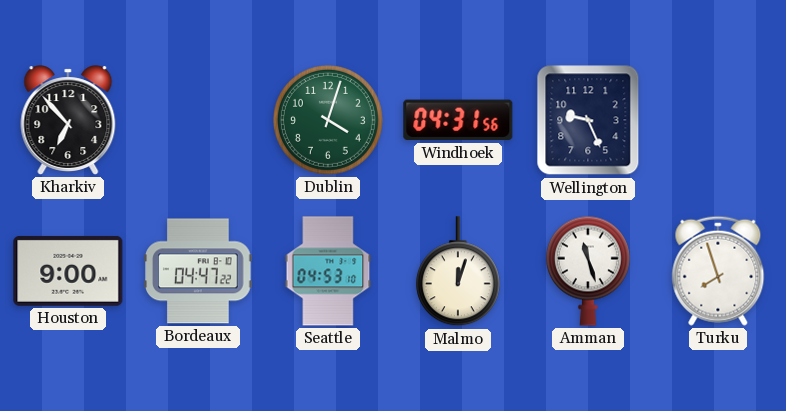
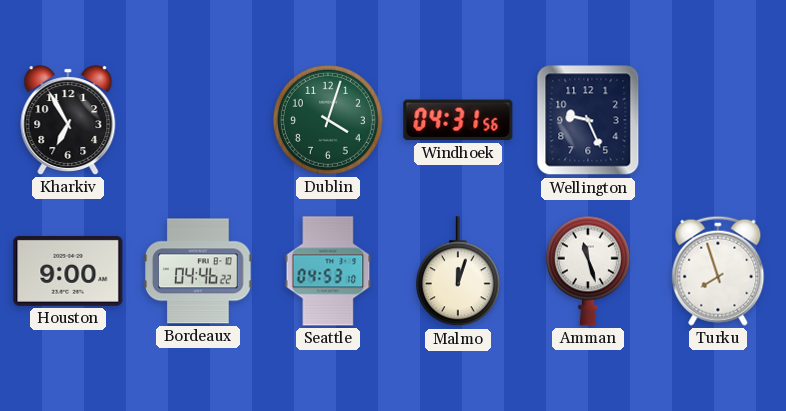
Kharkiv: 6:53 -> 6:55
Bordeaux: 04:47 -> 04:46
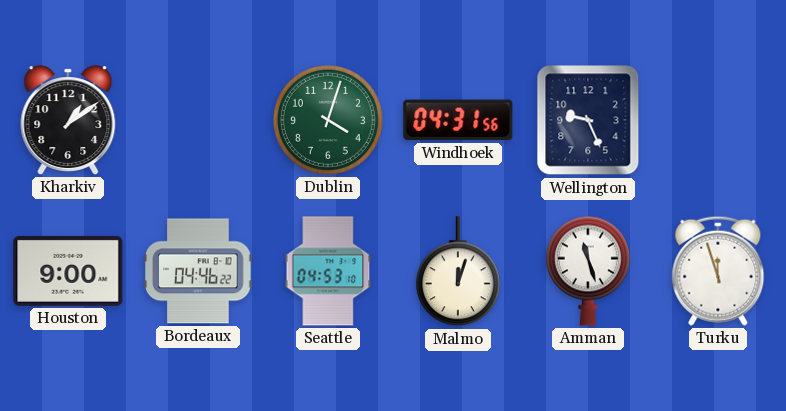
Kharkiv: 6:55 -> 1:09
Turku: 7:57 -> 11:57
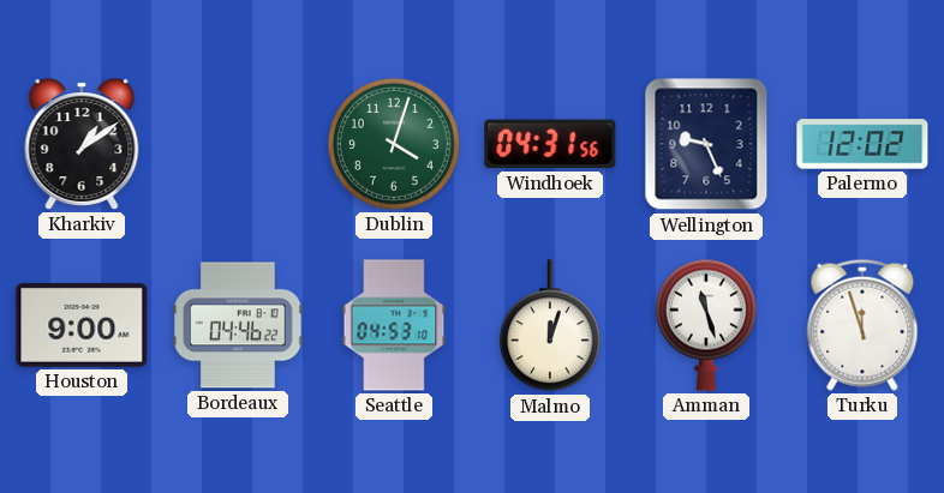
Palermo: none -> 12:02
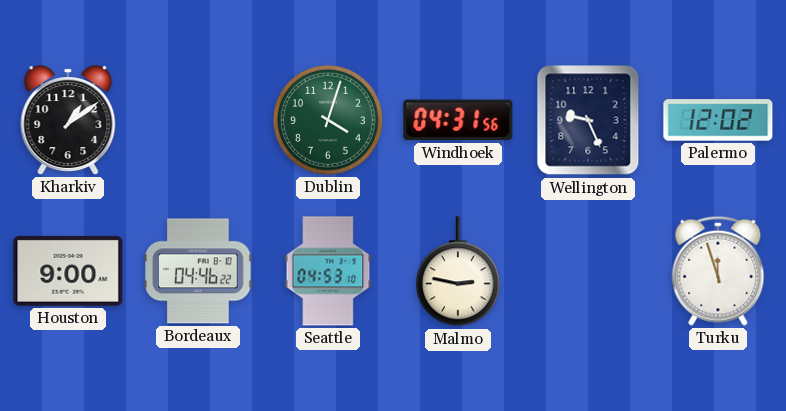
Malmo: 12:03 -> 2:47
Amman: 11:27 -> none
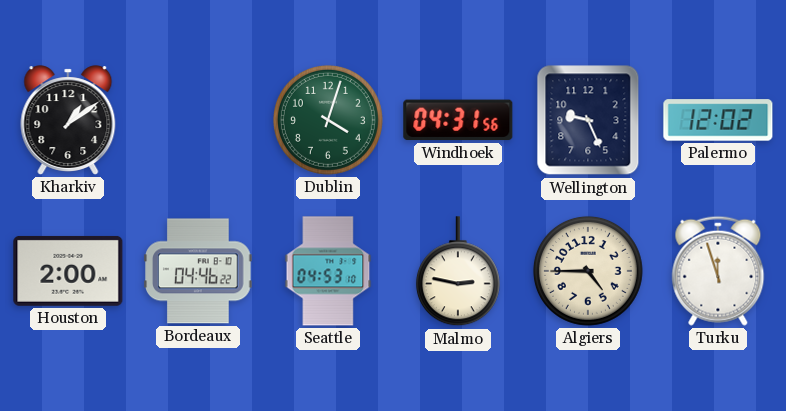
Houston: 9:00 -> 2:00
Algiers: none -> 4:45
